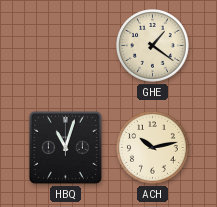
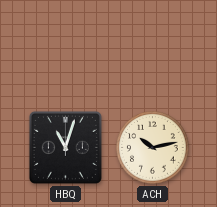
GHE: 1:21 -> none
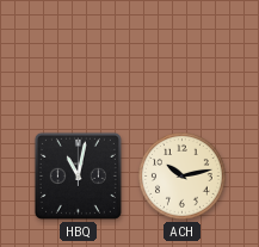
HBQ: 11:03 -> 11:02
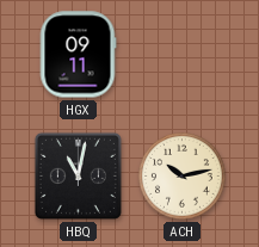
HGX: none -> 09:11
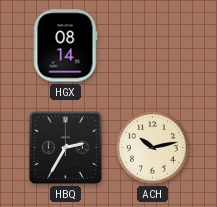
HGX: 09:11 -> 08:14
HBQ: 11:02 -> 2:35
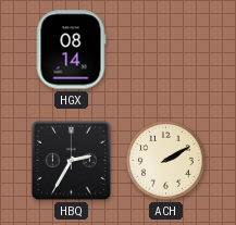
ACH: 10:13 -> 2:10
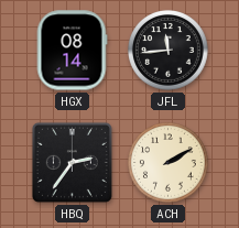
JFL: none -> 11:44
HBQ: 2:35 -> 2:36
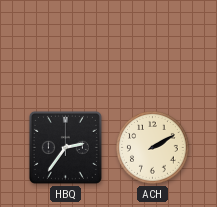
HGX: 08:14 -> none
JFL: 11:44 -> none
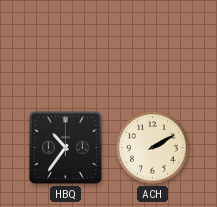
HBQ: 2:36 -> 10:36
